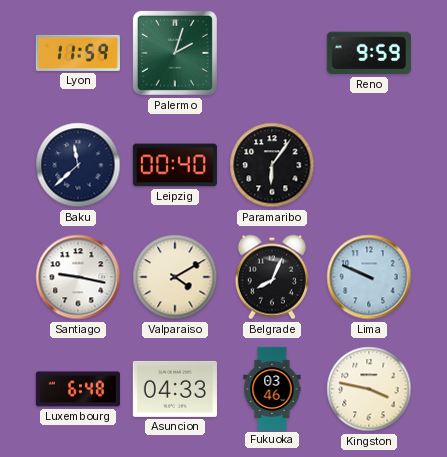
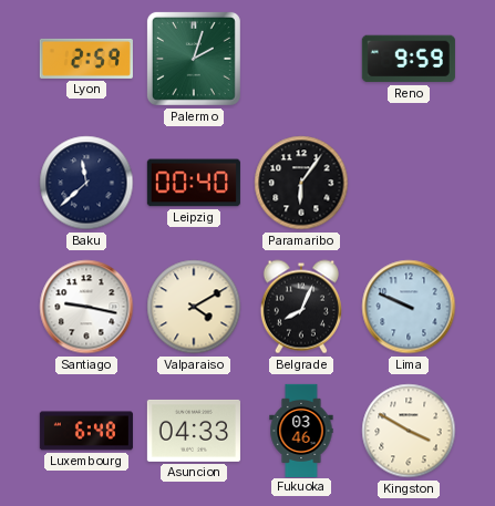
Lyon: 11:59 -> 2:59
Kingston: 3:47 -> 3:50
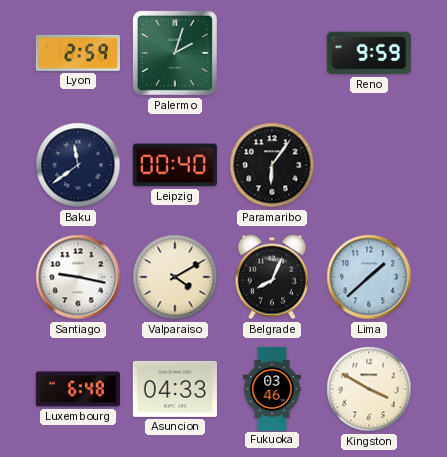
Baku: 11:38 -> 11:39
Lima: 9:49 -> 1:38
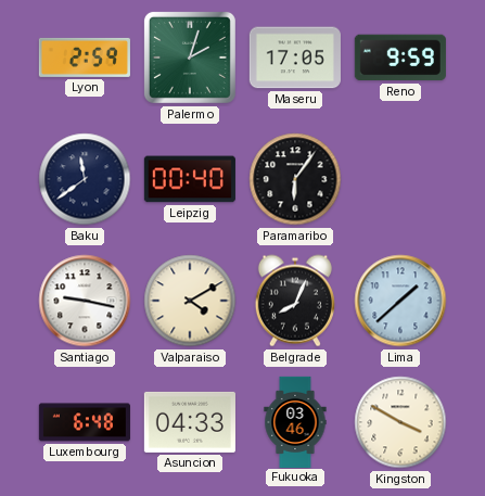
Maseru: none -> 17:05
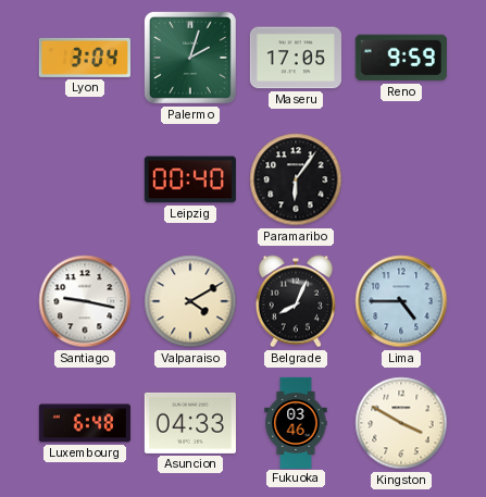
Lyon: 2:59 -> 3:04
Baku: 11:39 -> none
Lima: 1:38 -> 4:45
